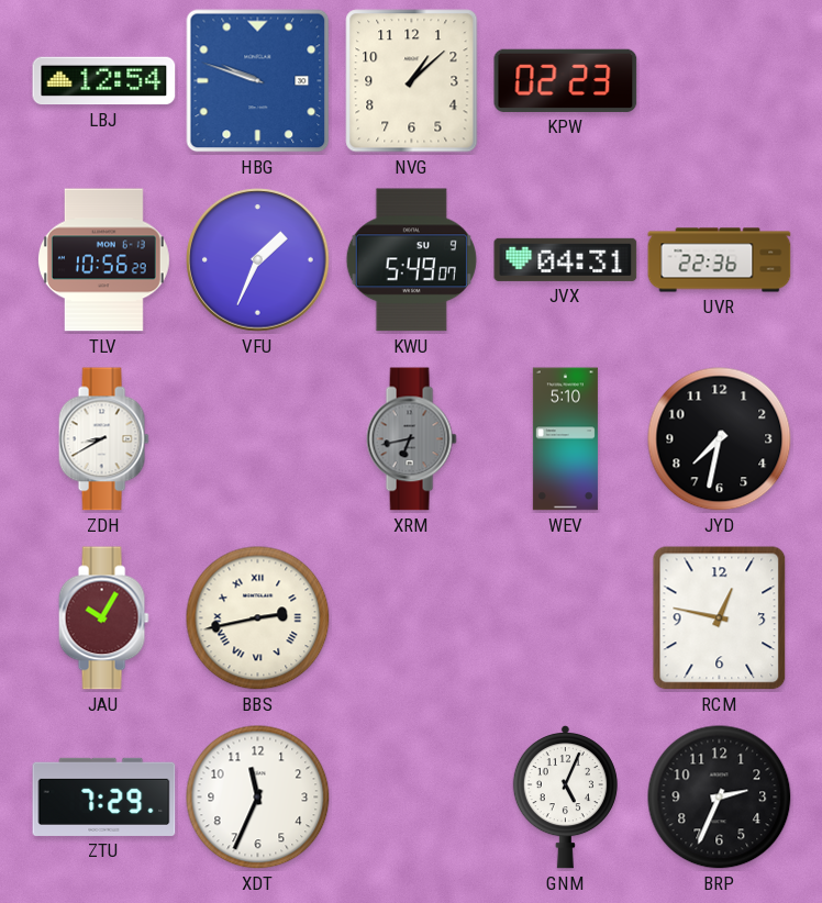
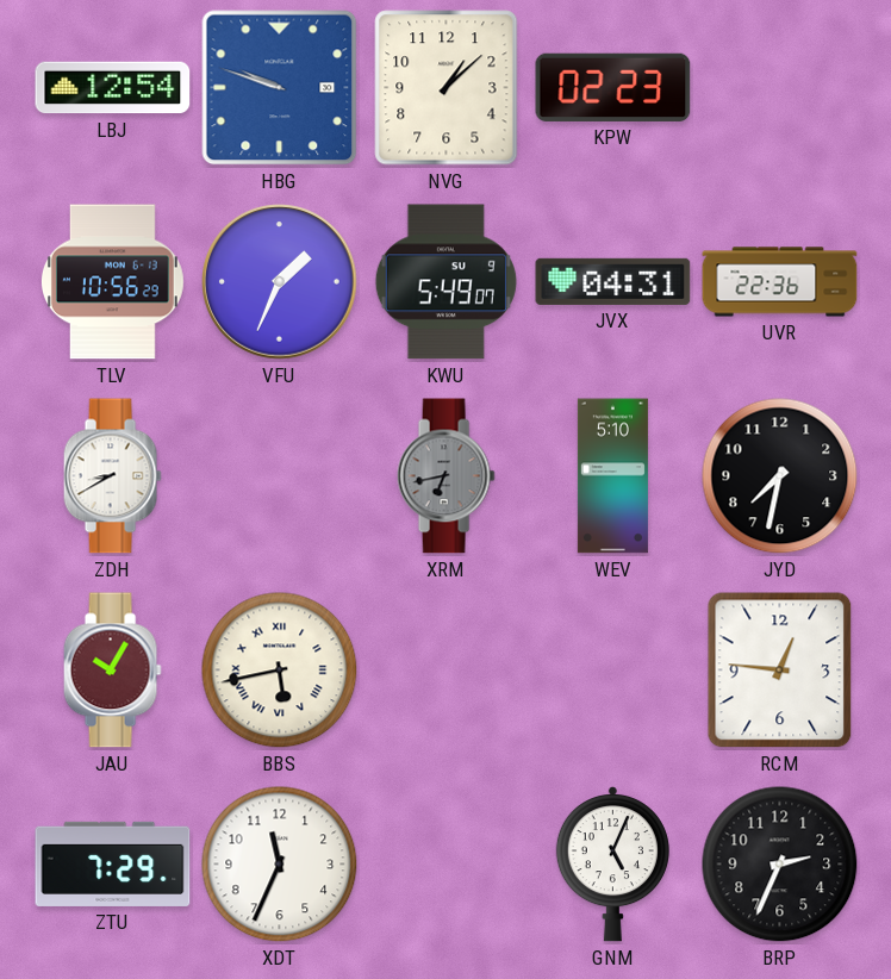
BBS: 2:43 -> 5:43
RCM: 12:47 -> 12:46
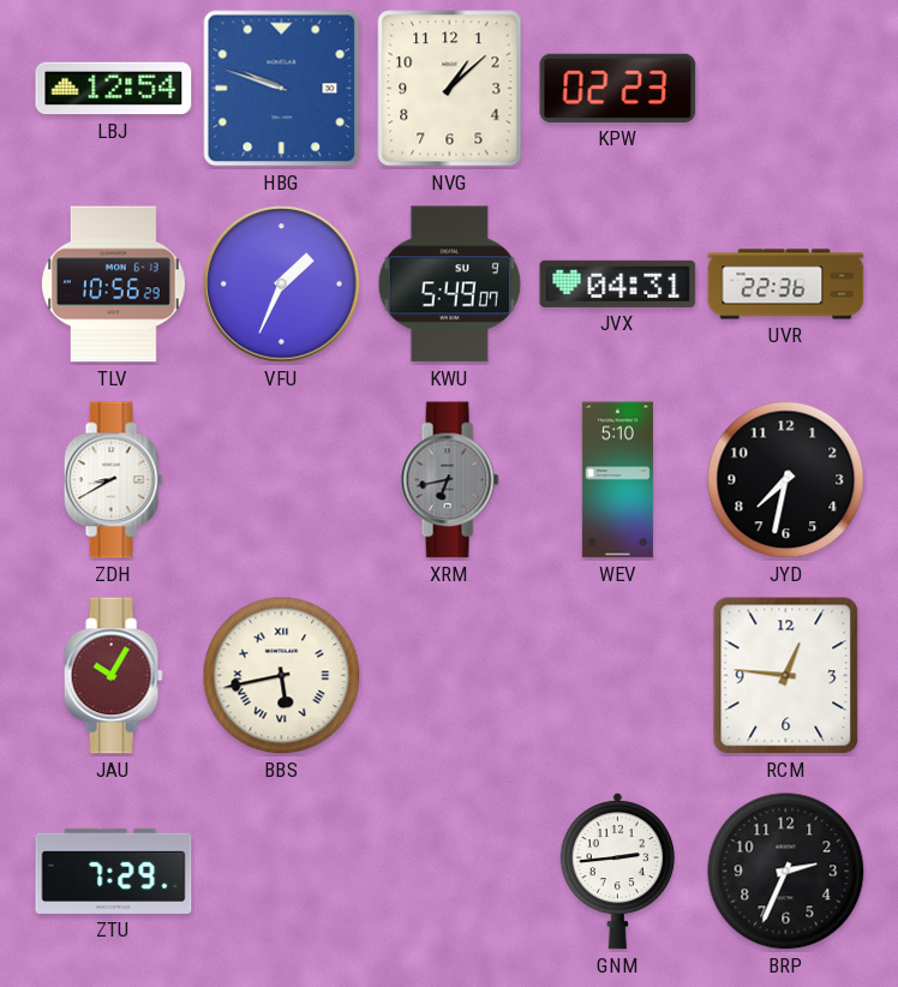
XDT: 11:34 -> none
GNM: 5:04 -> 2:44
